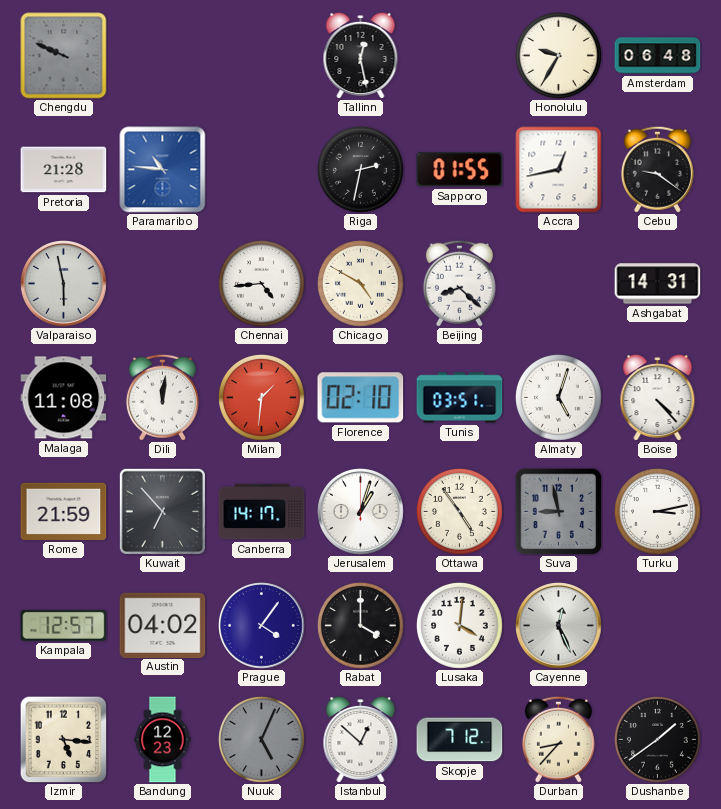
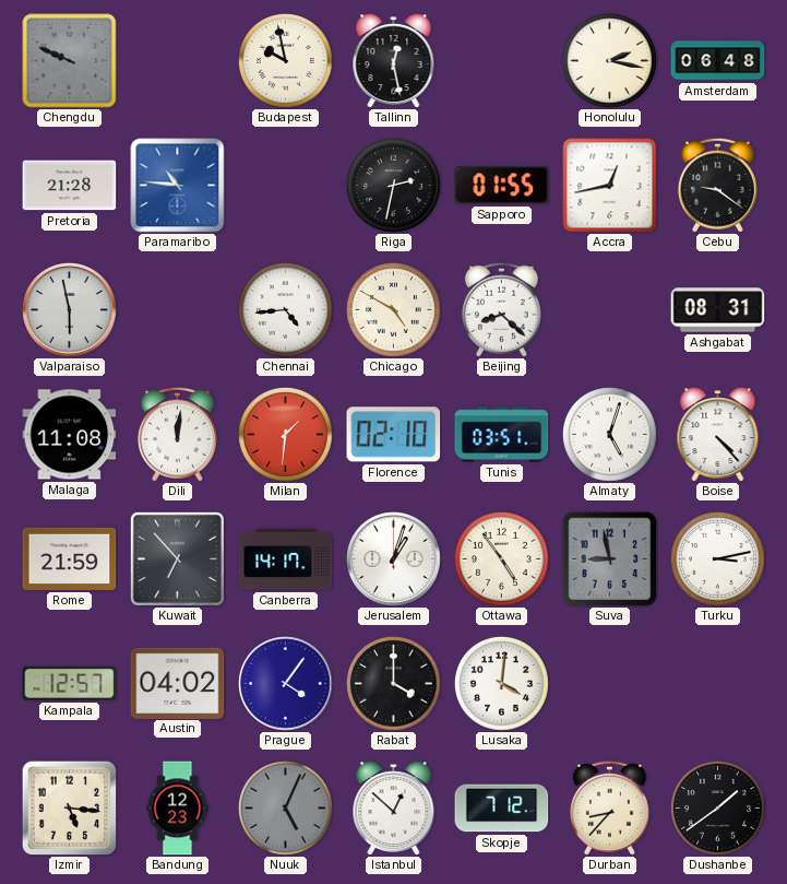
Budapest: none -> 9:58
Honolulu: 9:35 -> 2:17
Ashgabat: 14:31 -> 08:31
Cayenne: 12:26 -> none
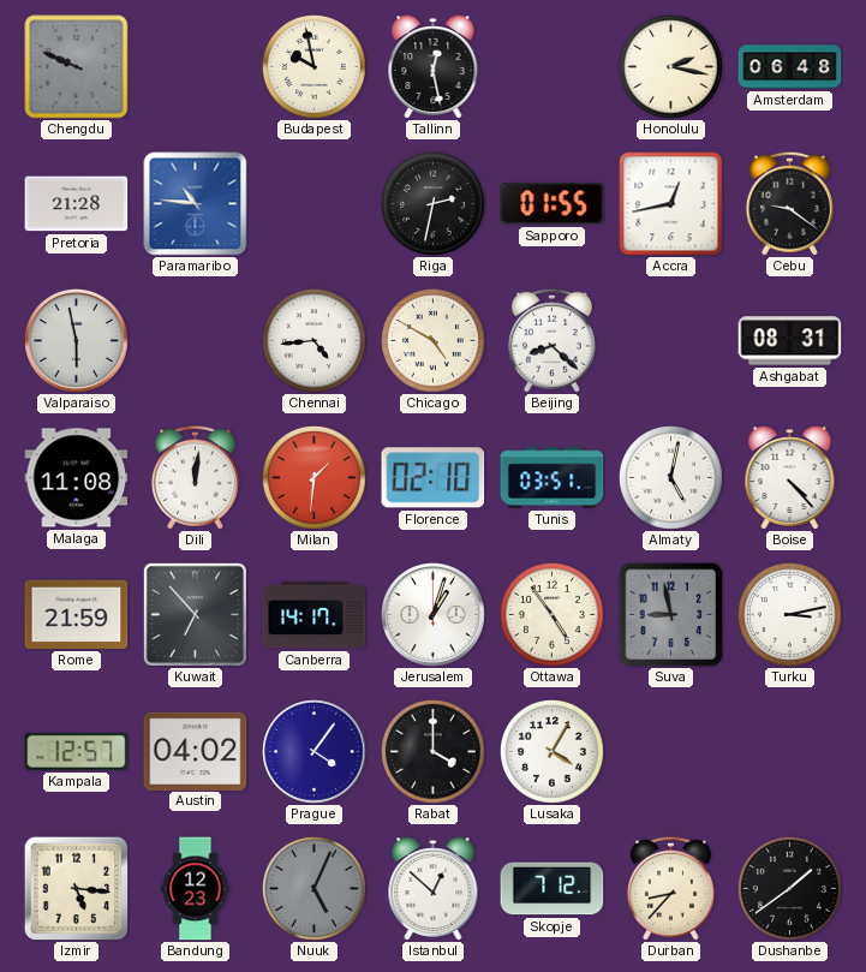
Almaty: 5:03 -> 5:02
Lusaka: 4:01 -> 4:05
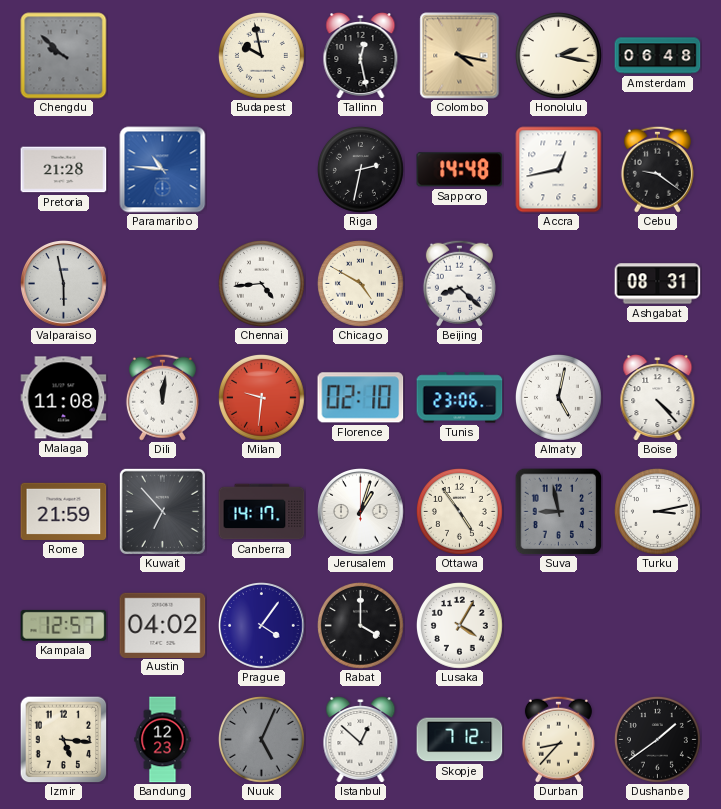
Chengdu: 9:49 -> 9:52
Colombo: none -> 4:17
Sapporo: 01:55 -> 14:48
Milan: 1:31 -> 9:31
Tunis: 03:51 -> 23:06
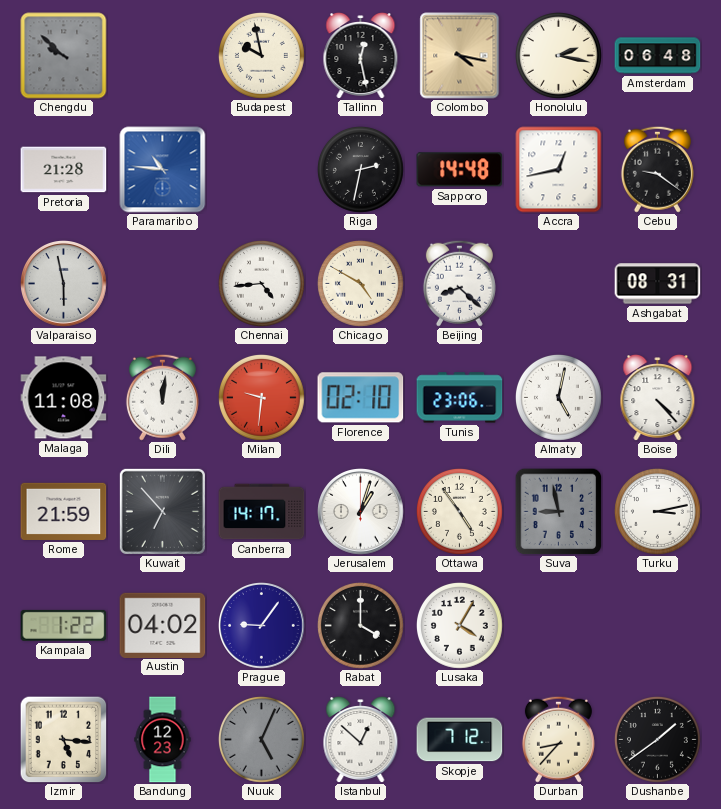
Kampala: 12:57 -> 1:22
Prague: 4:06 -> 9:06
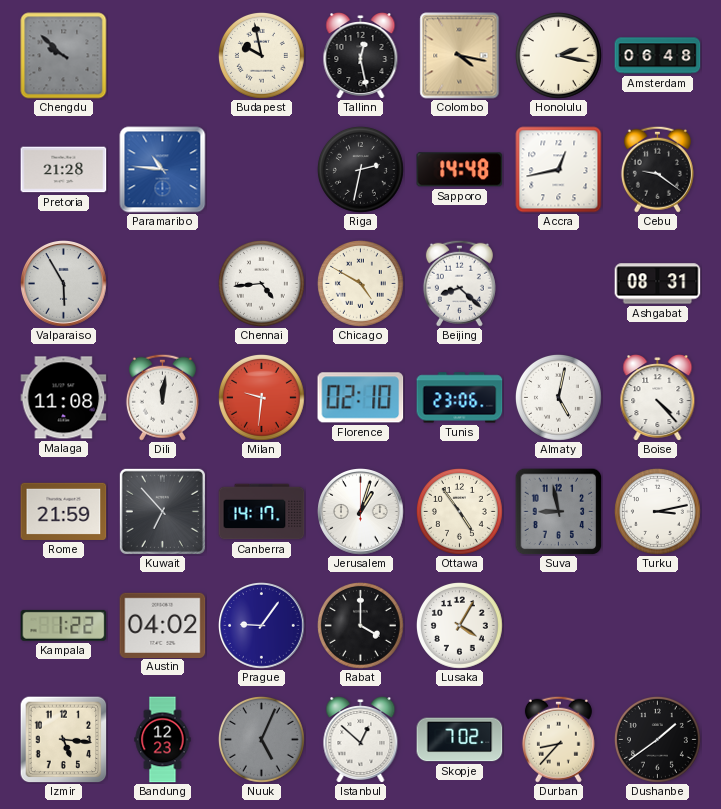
Valparaiso: 5:58 -> 5:55
Skopje: 7:12 -> 7:02
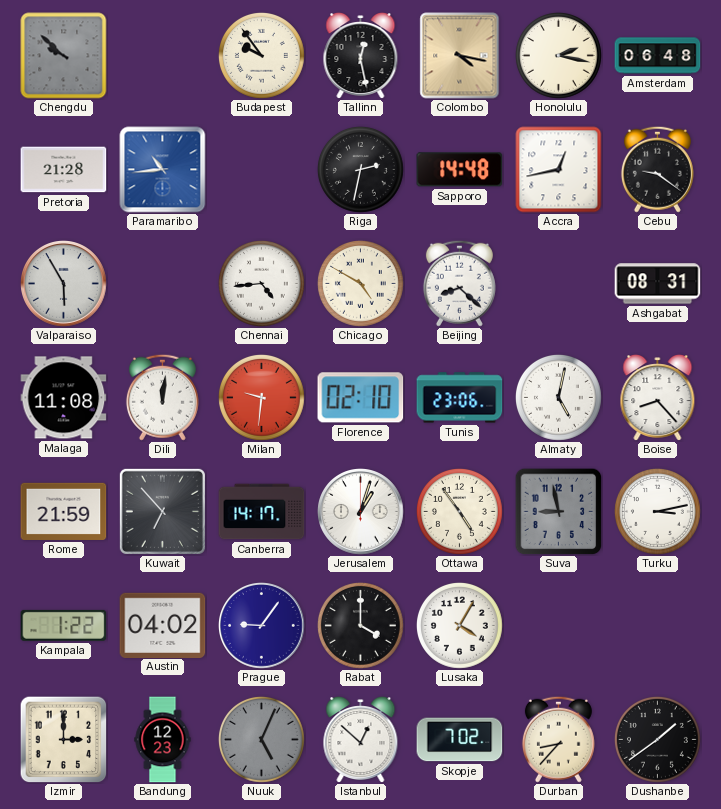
Budapest: 9:58 -> 9:54
Paramaribo: 10:46 -> 10:44
Boise: 4:23 -> 8:23
Izmir: 5:16 -> 3:00
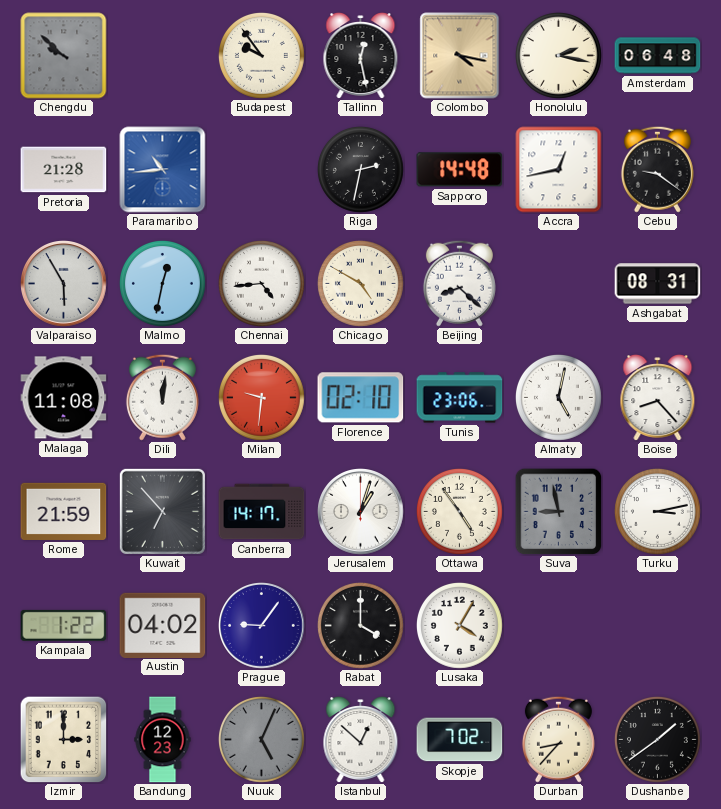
Malmo: none -> 12:32
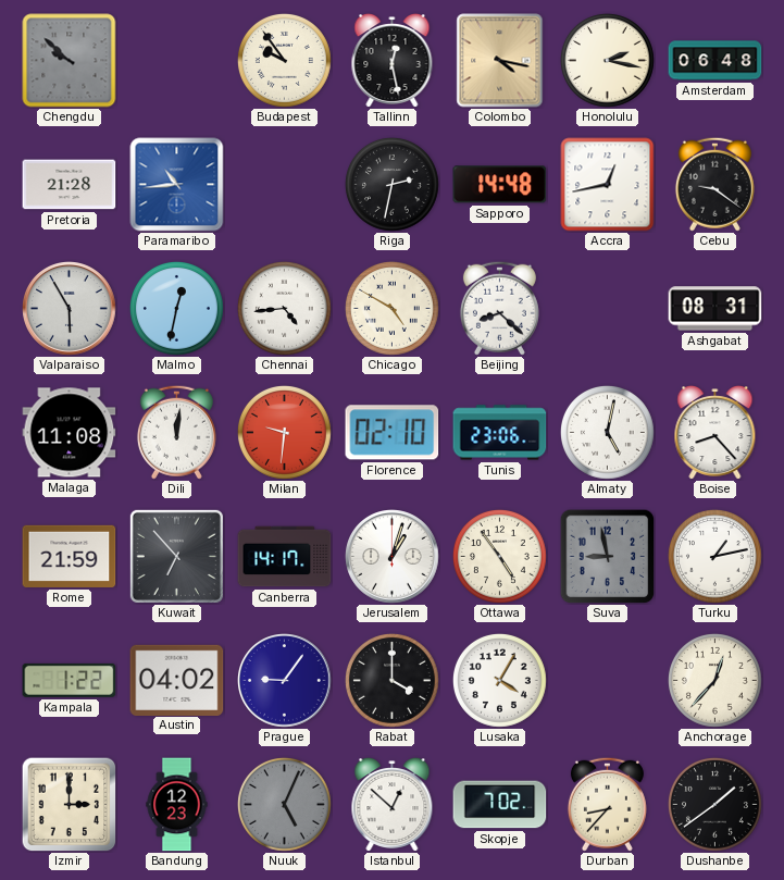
Turku: 3:13 -> 1:13
Anchorage: none -> 12:37
